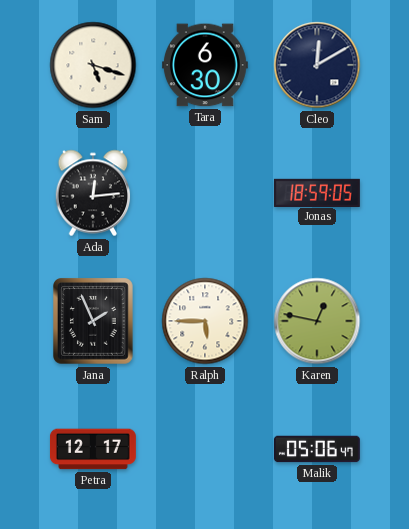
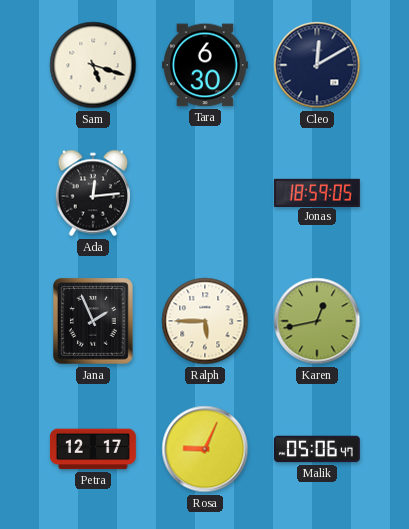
Karen: 12:47 -> 12:43
Rosa: none -> 9:04
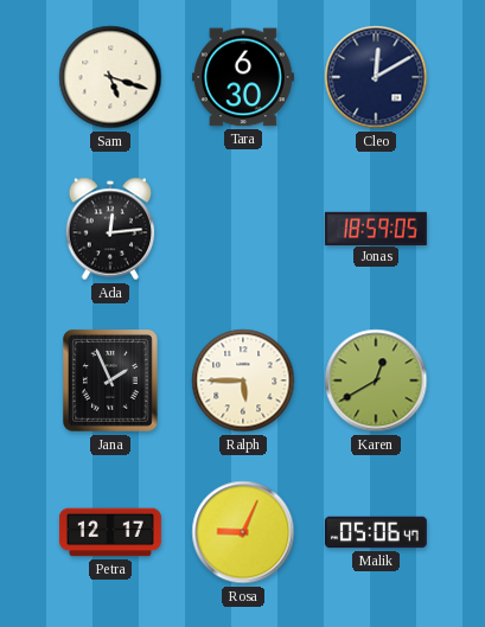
Karen: 12:43 -> 12:40
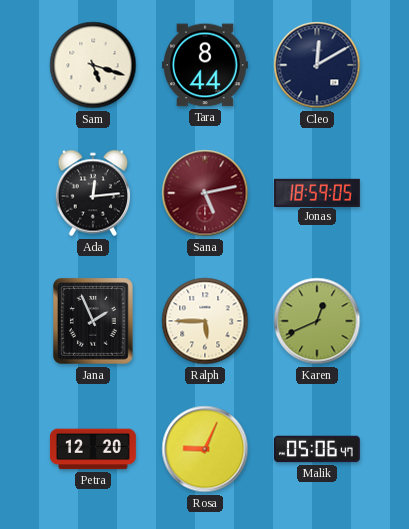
Tara: 6:30 -> 8:44
Sana: none -> 5:13
Karen: 12:40 -> 12:41
Petra: 12:17 -> 12:20
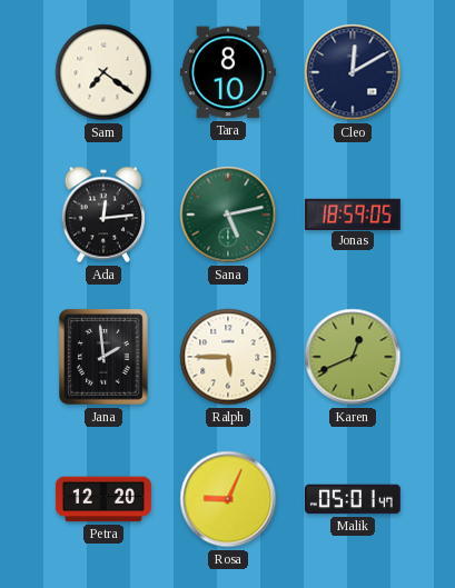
Sam: 5:18 -> 7:21
Tara: 8:44 -> 8:10
Sana dial: burgundy -> green
Jana: 1:56 -> 1:59
Malik: 05:06 -> 05:01
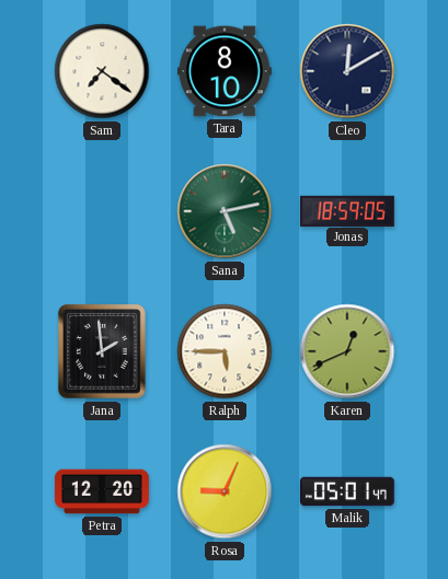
Ada: 12:14 -> none
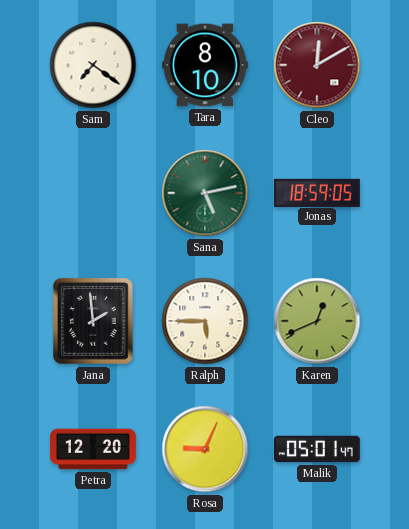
Cleo dial: navy -> burgundy
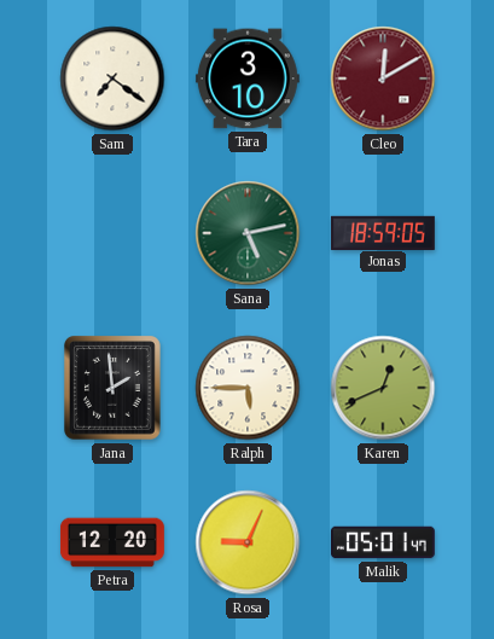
Tara: 8:10 -> 3:10
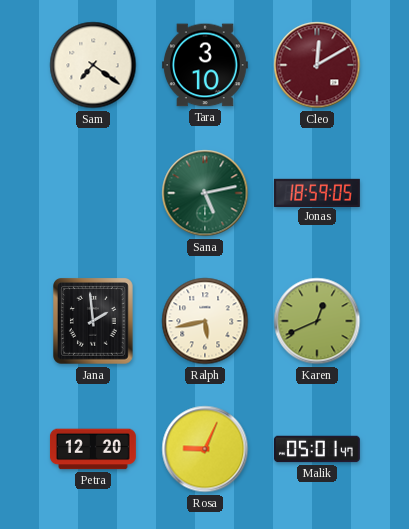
Ralph: 5:45 -> 5:43
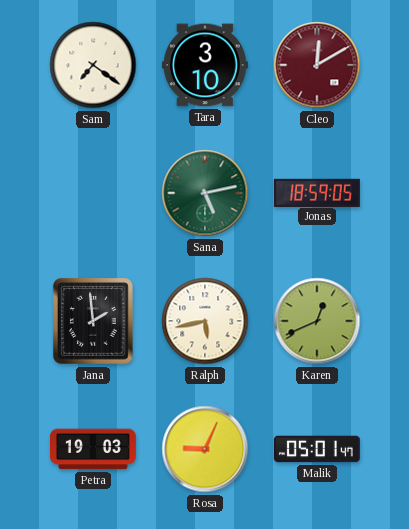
Petra: 12:20 -> 19:03
